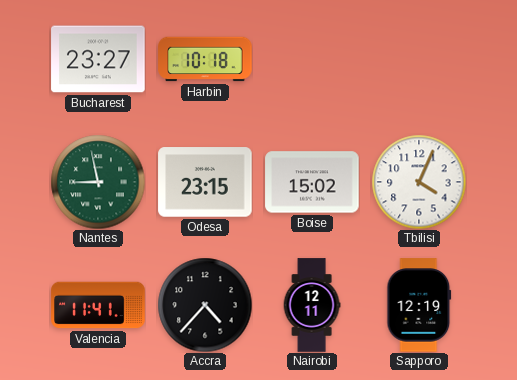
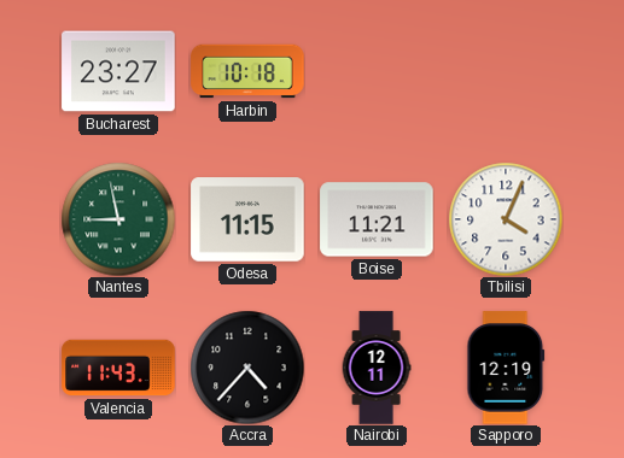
Odesa: 23:15 -> 11:15
Boise: 15:02 -> 11:21
Valencia: 11:41 -> 11:43
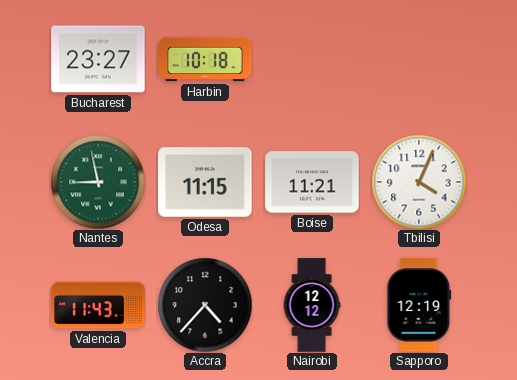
Nairobi: 12:11 -> 12:12
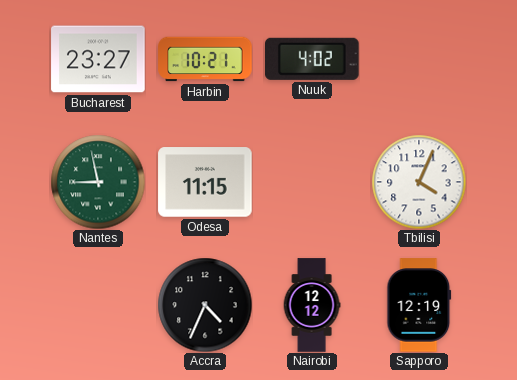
Harbin: 10:18 -> 10:21
Nuuk: none -> 4:02
Boise: 11:21 -> none
Valencia: 11:43 -> none
Accra: 4:37 -> 4:34
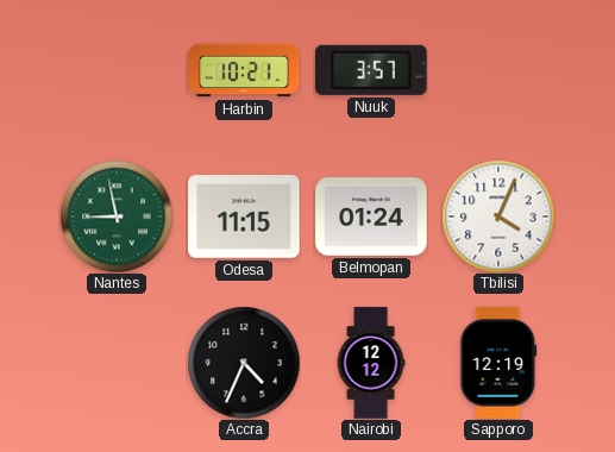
Bucharest: 23:27 -> none
Nuuk: 4:02 -> 3:57
Belmopan: none -> 01:24
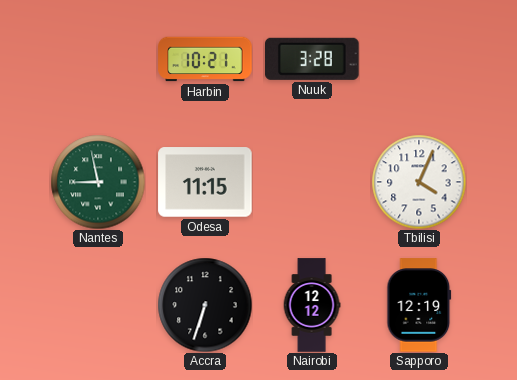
Nuuk: 3:57 -> 3:28
Belmopan: 01:24 -> none
Accra: 4:34 -> 6:33
